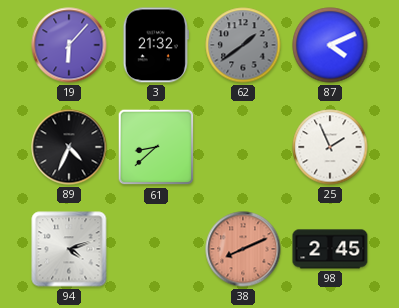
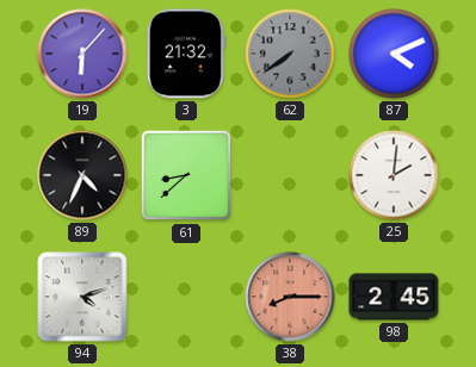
62: 1:39 -> 7:39
25: 1:56 -> 2:01
38: 8:11 -> 8:15
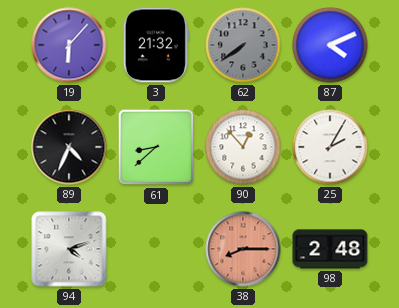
90: none -> 12:53
25: 2:01 -> 2:05
98: 2:45 -> 2:48
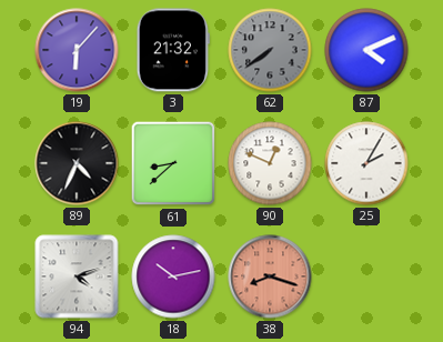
90: 12:53 -> 12:49
18: none -> 10:13
38: 8:15 -> 8:18
98: 2:48 -> none
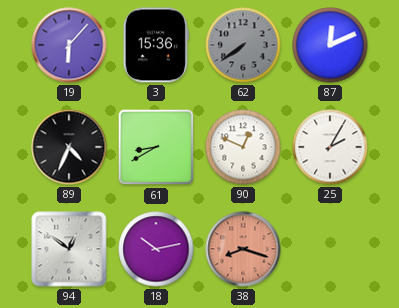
3: 21:32 -> 15:36
87: 4:11 -> 12:11
61: 8:38 -> 8:40
94: 4:12 -> 12:51
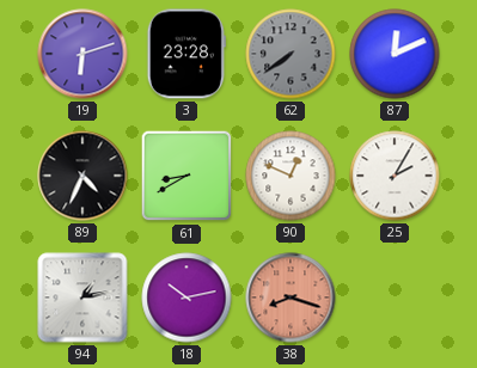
19: 6:07 -> 6:12
3: 15:36 -> 23:28
94: 12:51 -> 1:13
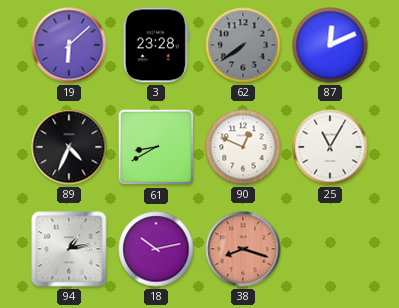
19: 6:12 -> 6:08
25: 2:05 -> 11:05
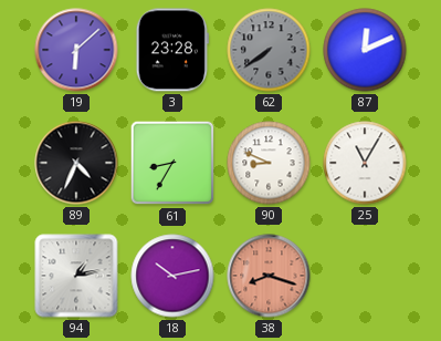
61: 8:40 -> 8:35
90: 12:49 -> 8:49
